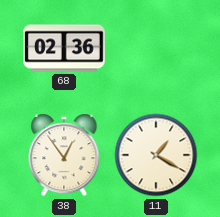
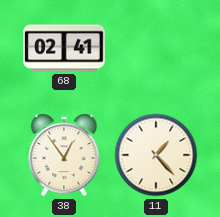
68: 02:36 -> 02:41
11: 1:20 -> 1:23
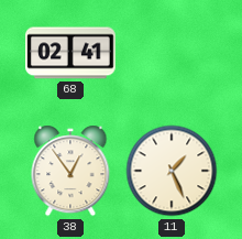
11: 1:23 -> 1:26
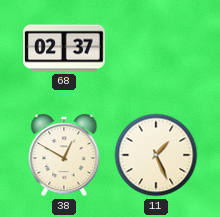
68: 02:41 -> 02:37
38: 12:54 -> 12:50
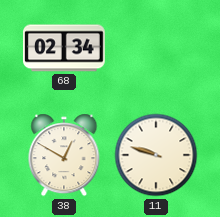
68: 02:37 -> 02:34
11: 1:26 -> 9:48
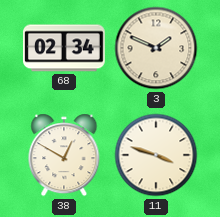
3: none -> 1:49
11: 9:48 -> 3:48
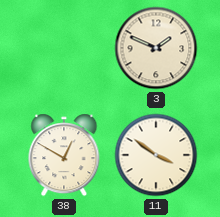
68: 02:34 -> none
11: 3:48 -> 3:51
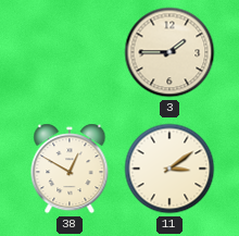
3: 1:49 -> 1:45
11: 3:51 -> 3:09
